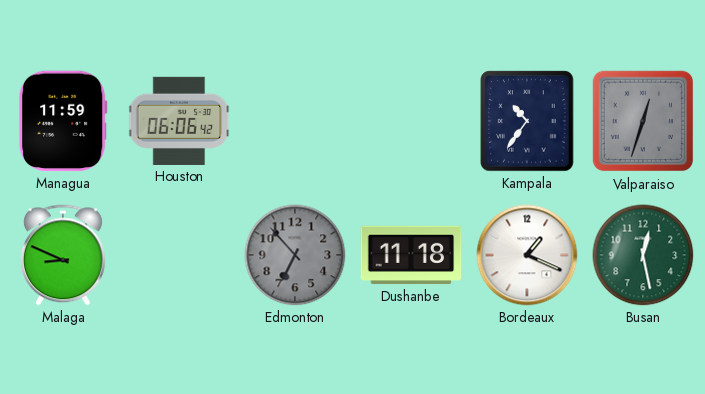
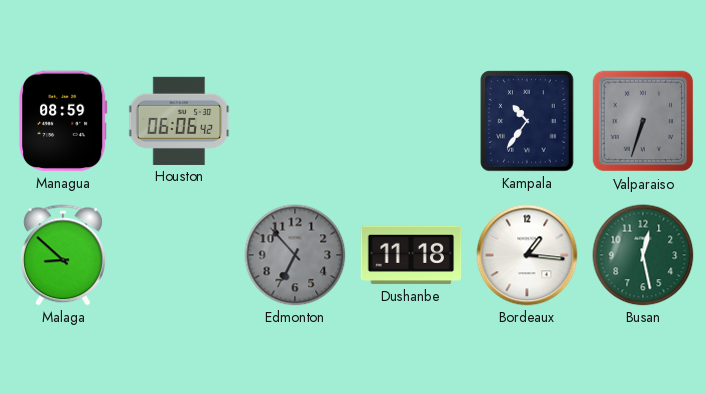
Managua: 11:59 -> 08:59
Valparaiso: 12:33 -> 6:33
Malaga: 8:49 -> 8:52
Bordeaux: 1:19 -> 1:16
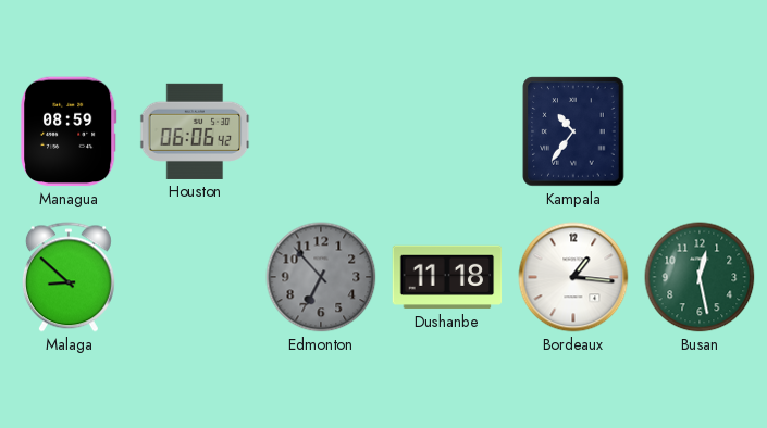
Valparaiso: 6:33 -> none
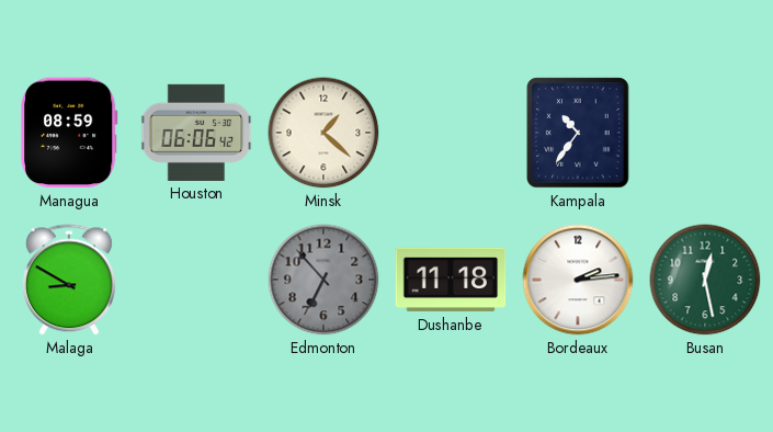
Minsk: none -> 1:22
Malaga: 8:52 -> 8:50
Bordeaux: 1:16 -> 2:14
